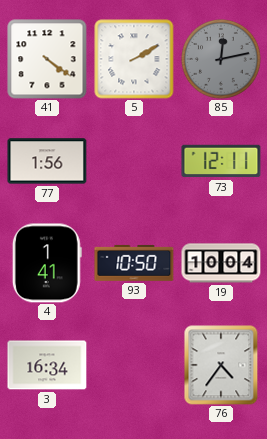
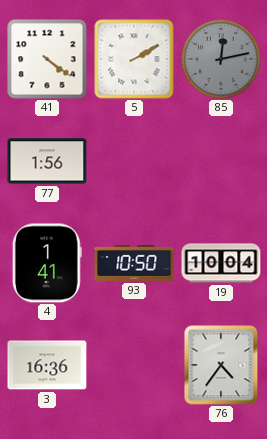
73: 12:11 -> none
3: 16:34 -> 16:36
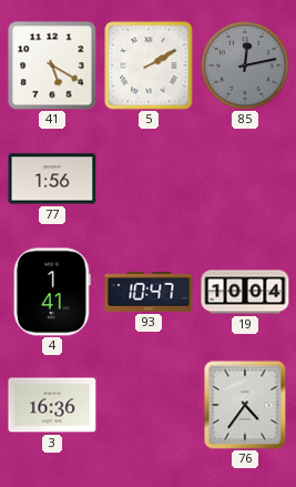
41: 4:21 -> 5:20
93: 10:50 -> 10:47
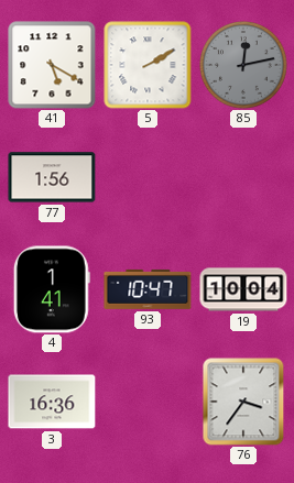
76: 4:36 -> 3:36
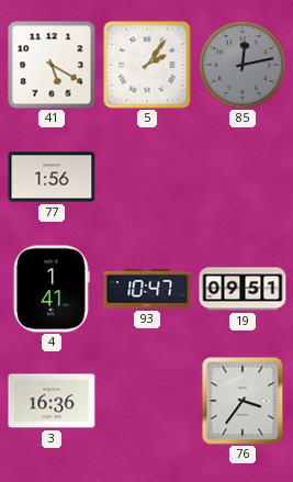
5: 2:10 -> 2:06
19: 10:04 -> 09:51
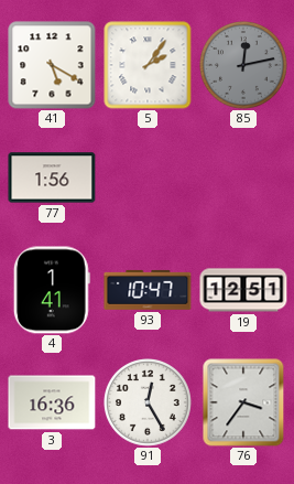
19: 09:51 -> 12:51
91: none -> 12:25
